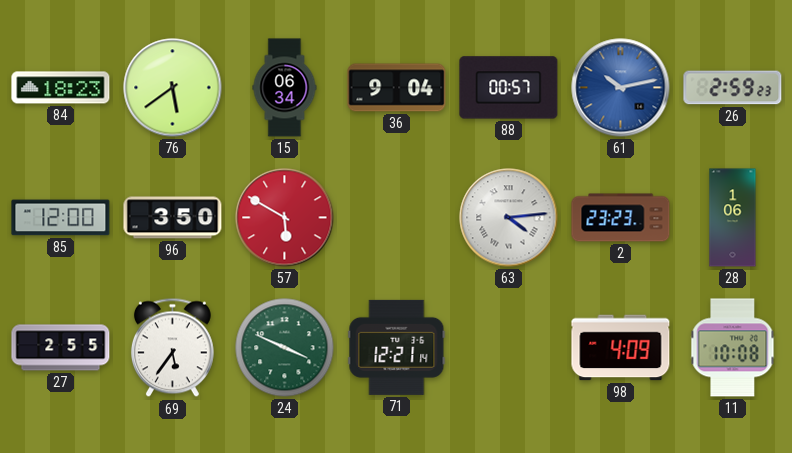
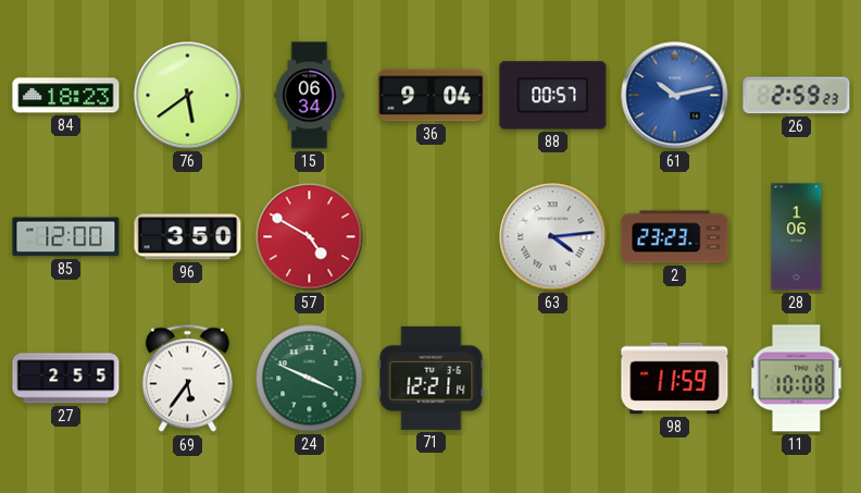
57: 5:50 -> 4:50
98: 4:09 -> 11:59
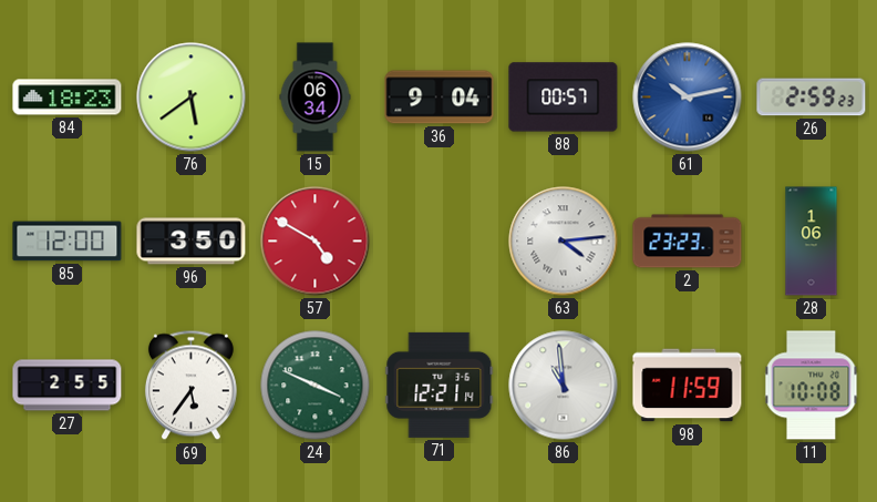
86: none -> 10:59
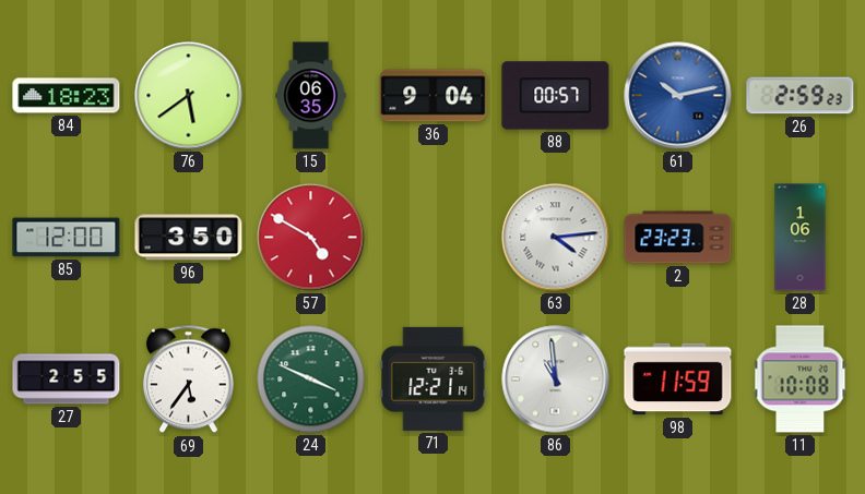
15: 06:34 -> 06:35
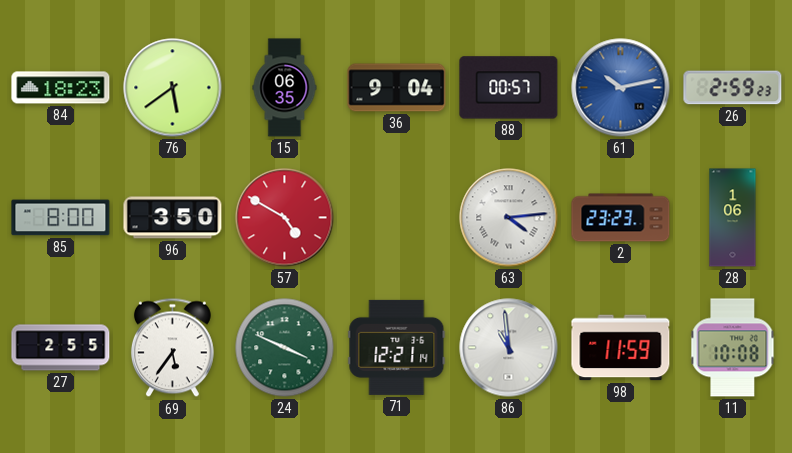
85: 12:00 -> 8:00
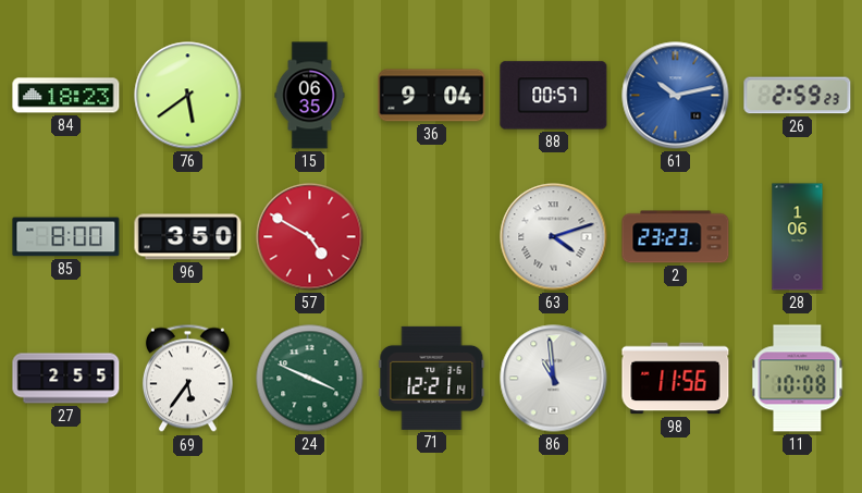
63: 4:14 -> 4:12
98: 11:59 -> 11:56
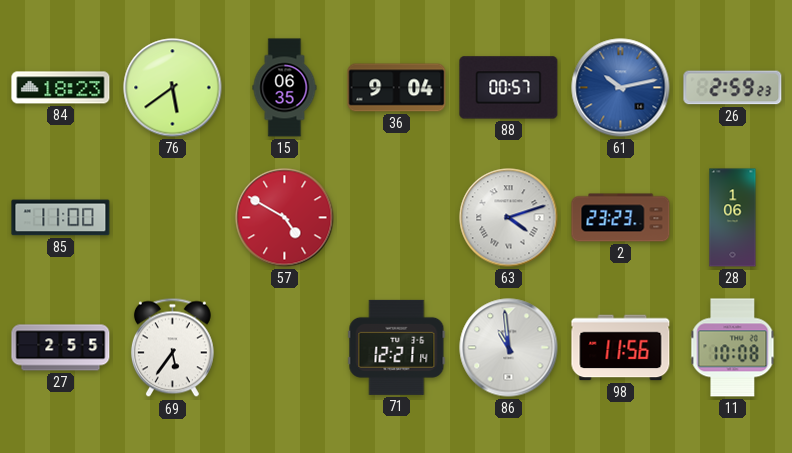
85: 8:00 -> 11:00
96: 3:50 -> none
24: 3:49 -> none
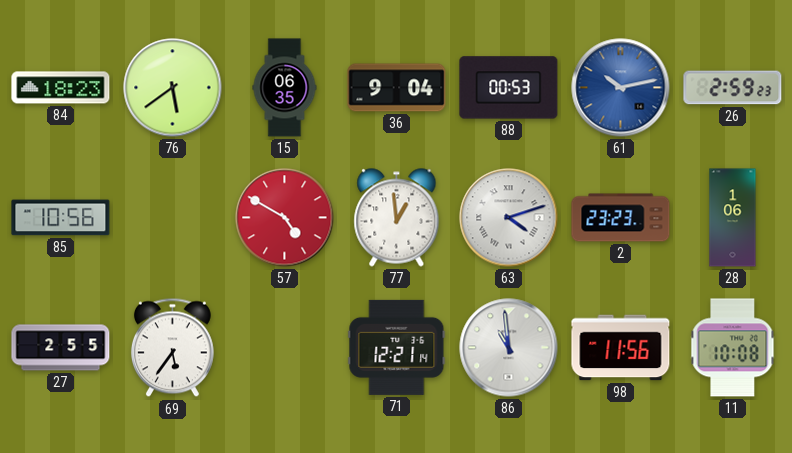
88: 00:57 -> 00:53
85: 11:00 -> 10:56
77: none -> 12:59
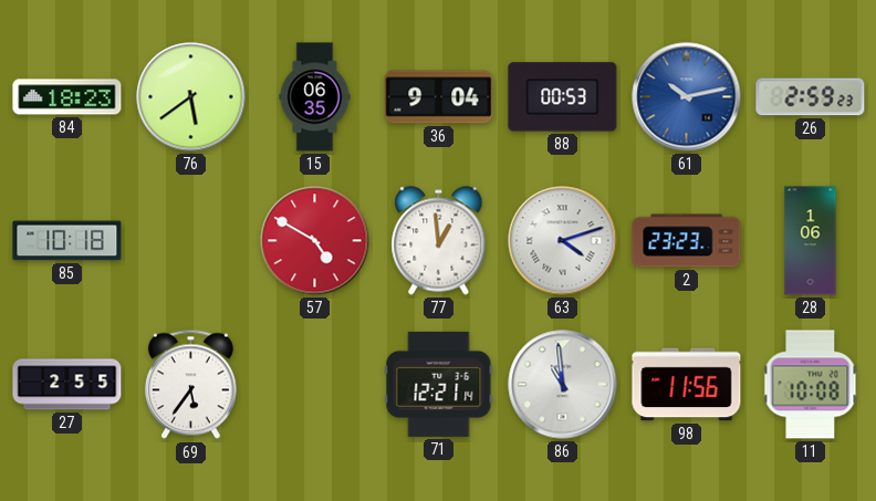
85: 10:56 -> 10:18
